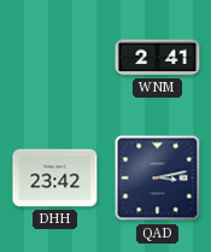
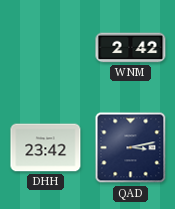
WNM: 2:41 -> 2:42
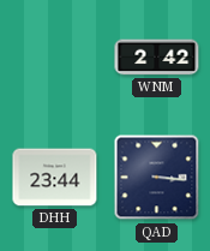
DHH: 23:42 -> 23:44
QAD: 3:13 -> 3:16
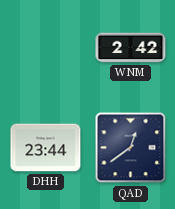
QAD: 3:16 -> 12:39
